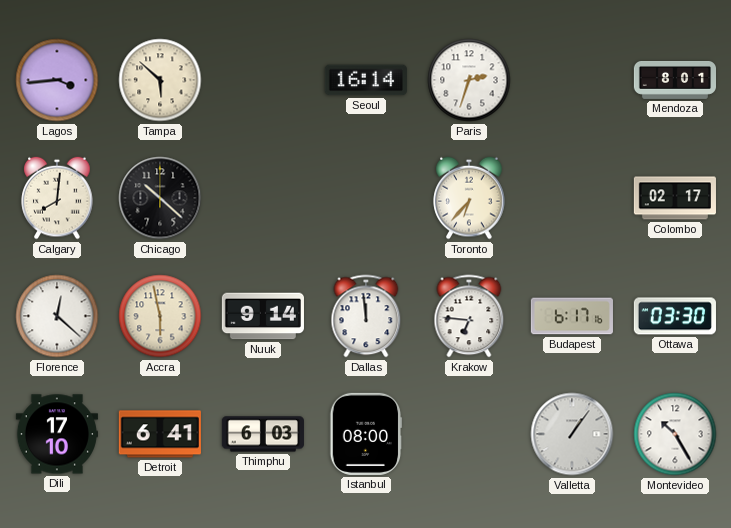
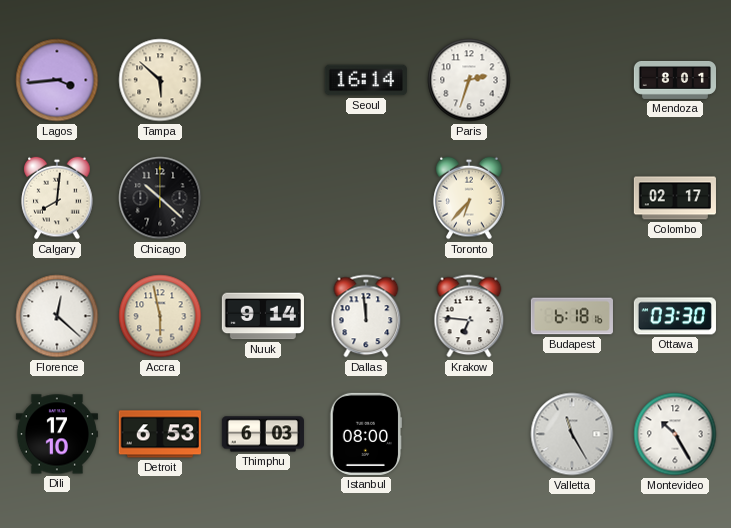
Budapest: 6:17 -> 6:18
Detroit: 6:41 -> 6:53
Valletta: 1:06 -> 11:25
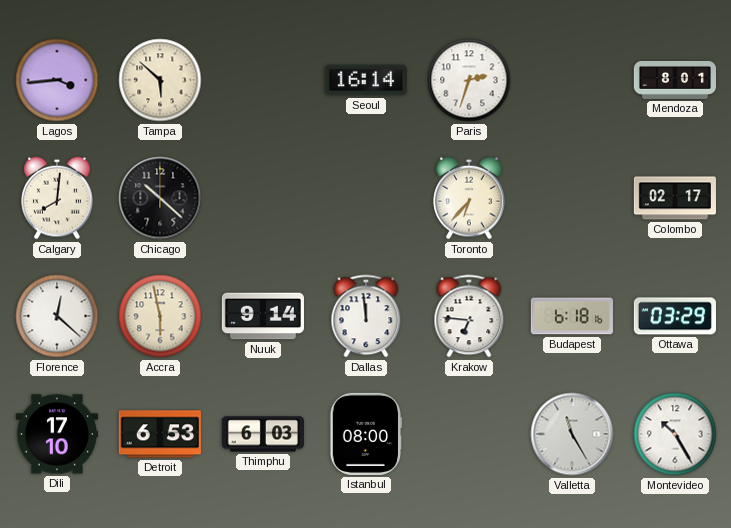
Ottawa: 03:30 -> 03:29
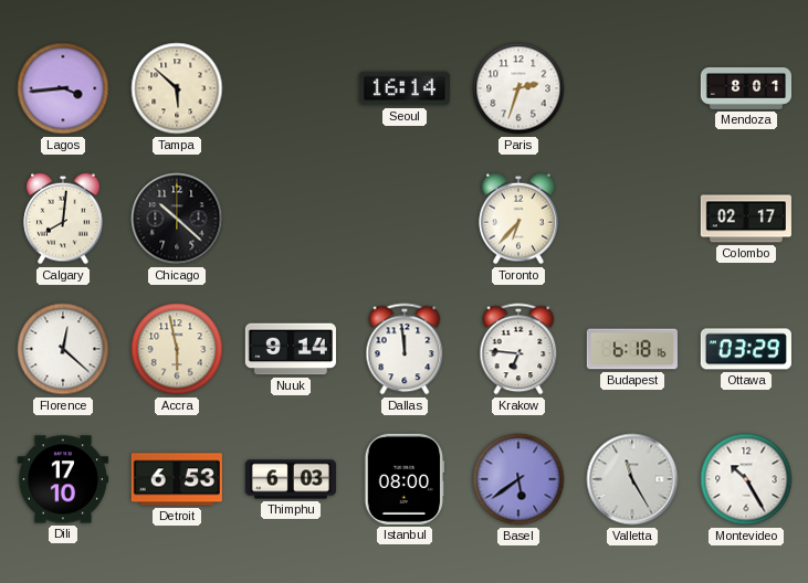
Basel: none -> 5:39
